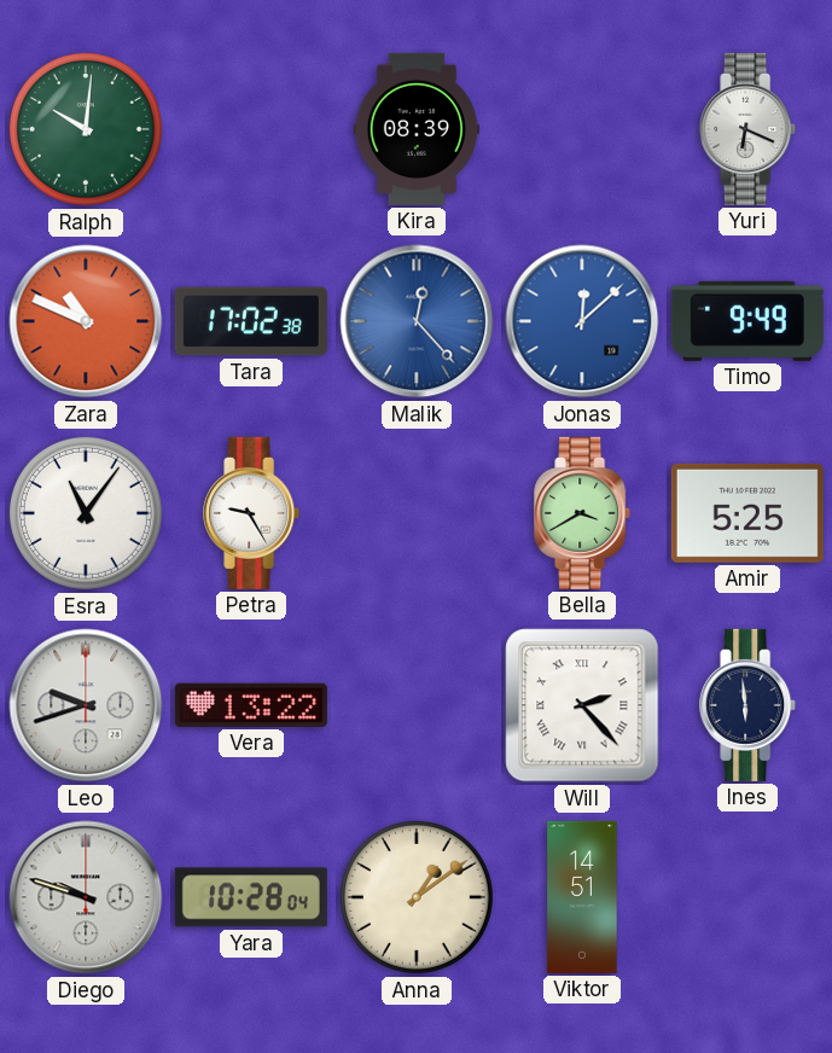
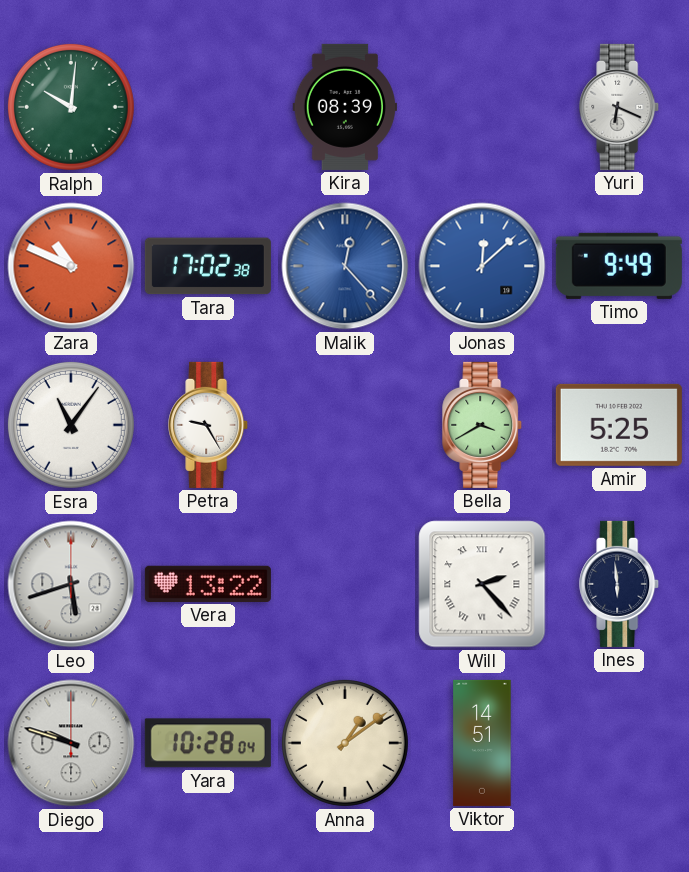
Leo: 9:42 -> 5:42
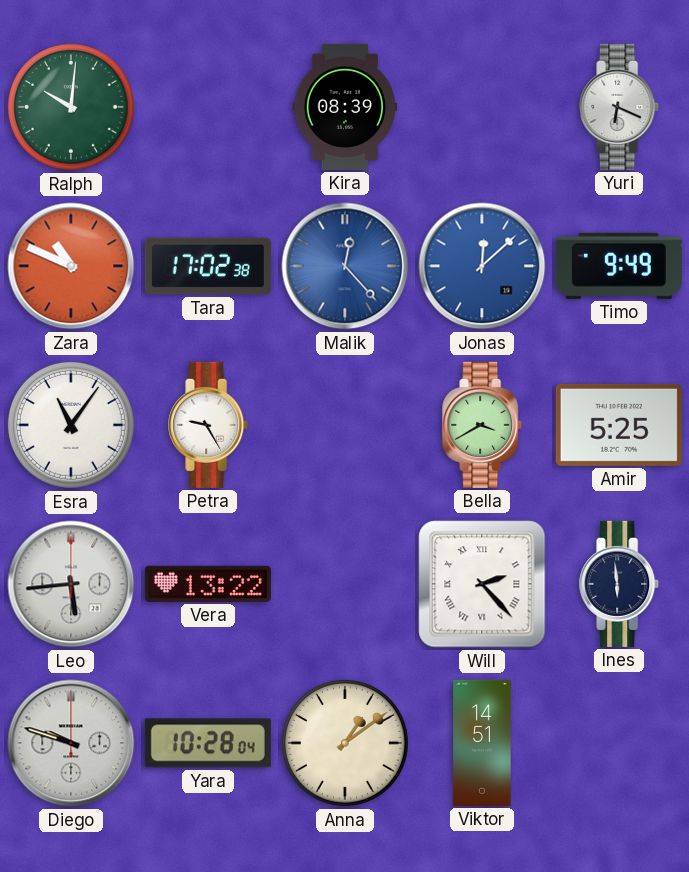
Leo: 5:42 -> 5:44
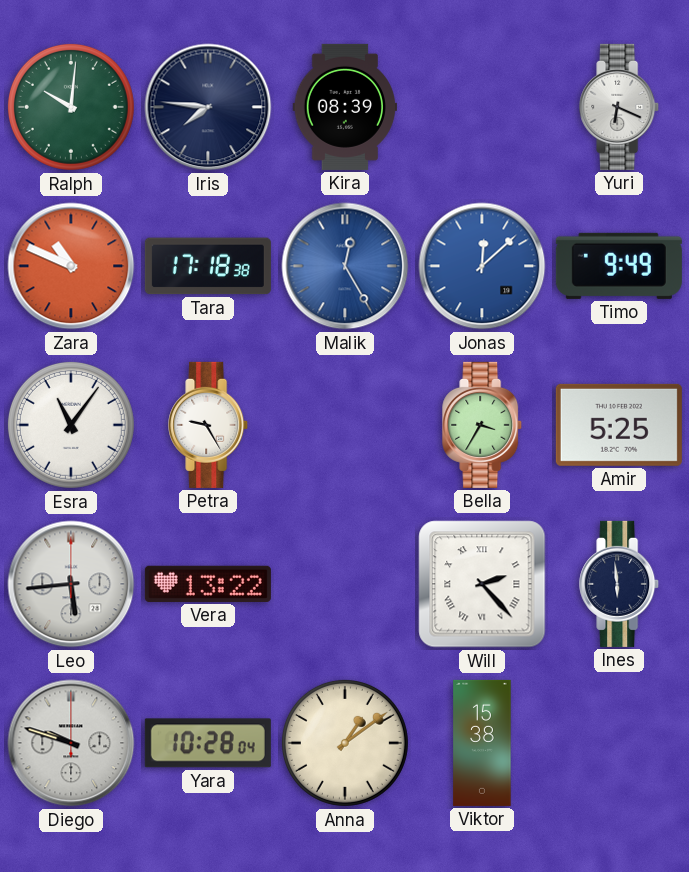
Iris: none -> 7:46
Tara: 17:02 -> 17:18
Malik: 12:23 -> 12:25
Bella: 3:40 -> 3:35
Viktor: 14:51 -> 15:38
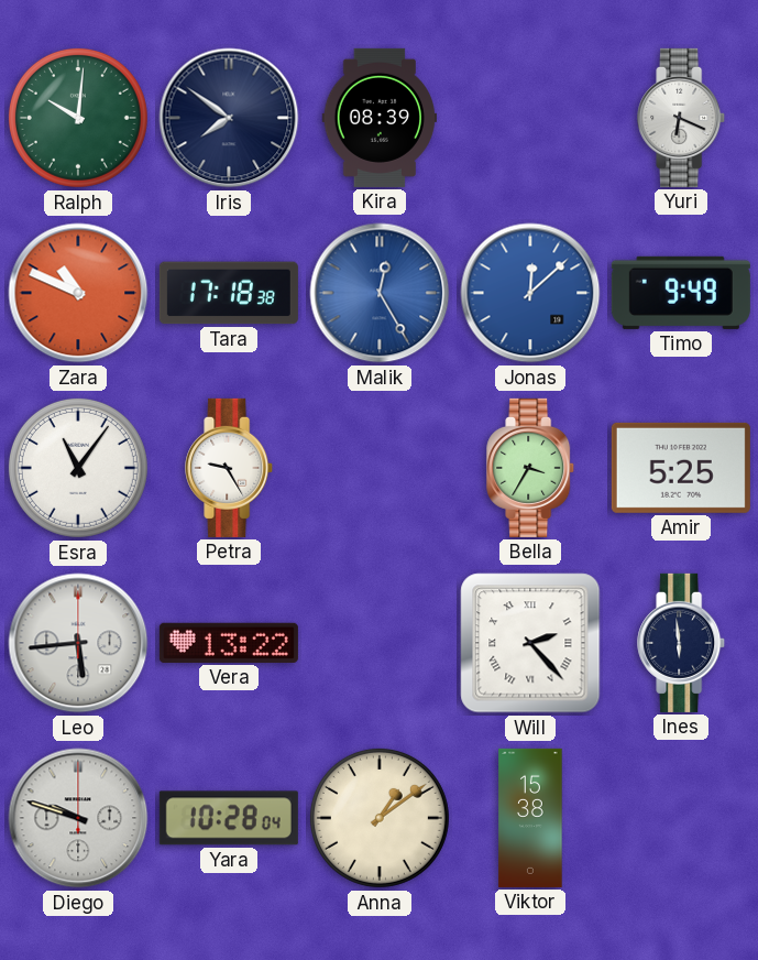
Iris: 7:46 -> 7:51
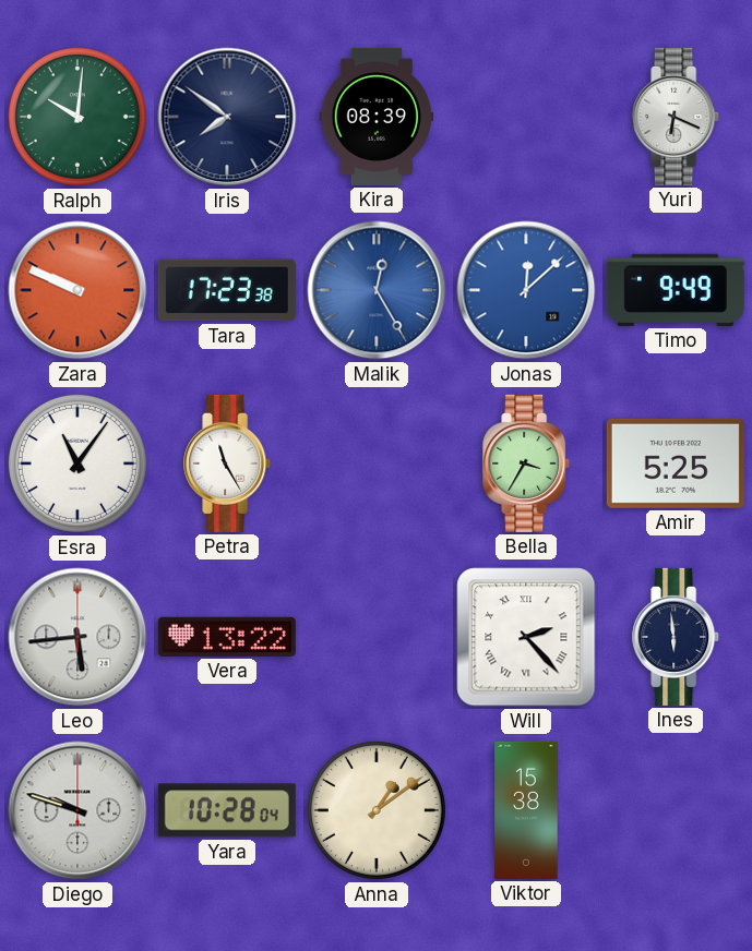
Zara: 10:49 -> 9:49
Tara: 17:18 -> 17:23
Petra: 9:25 -> 11:25
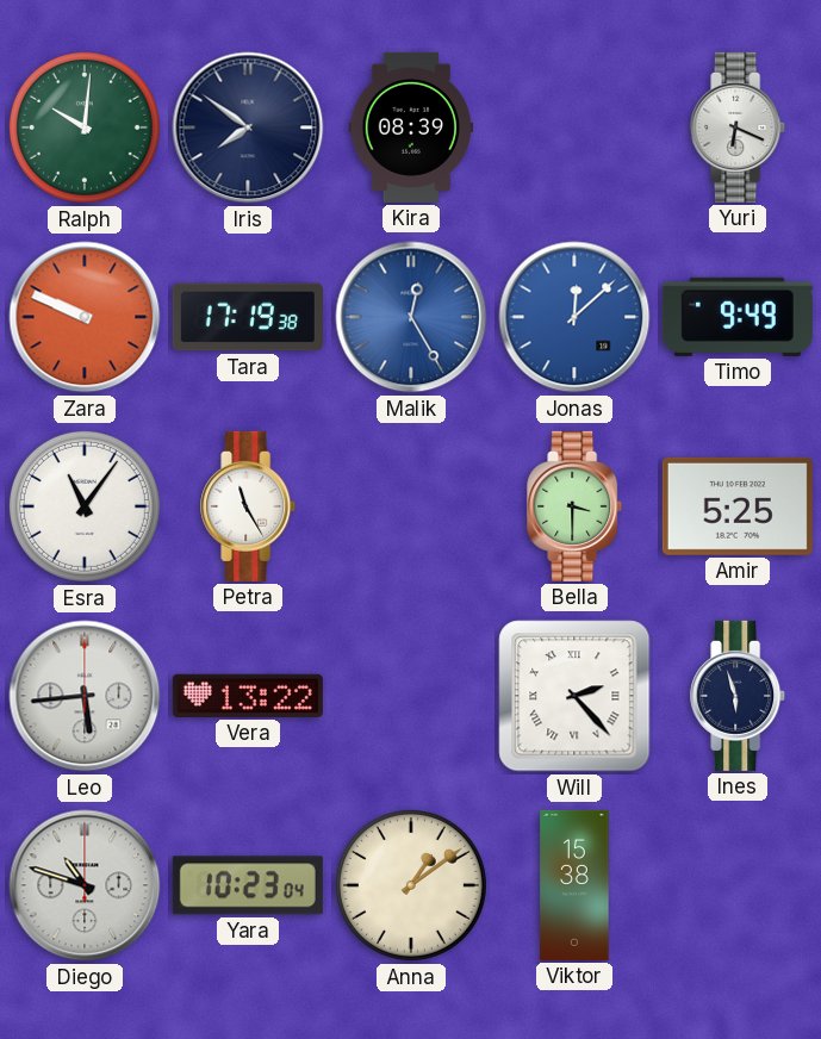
Tara: 17:23 -> 17:19
Bella: 3:35 -> 3:30
Ines: 5:59 -> 5:57
Diego: 9:48 -> 10:48
Yara: 10:28 -> 10:23
